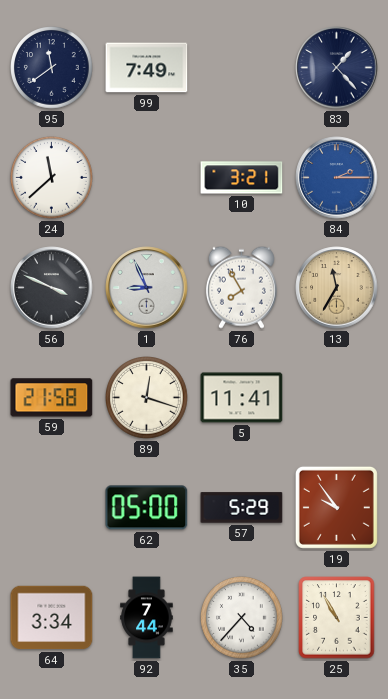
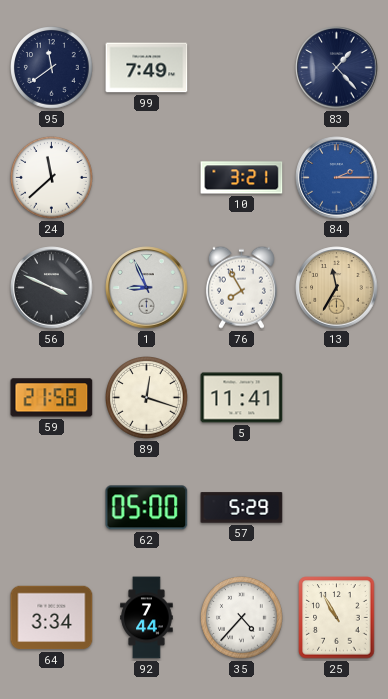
19: 9:54 -> none
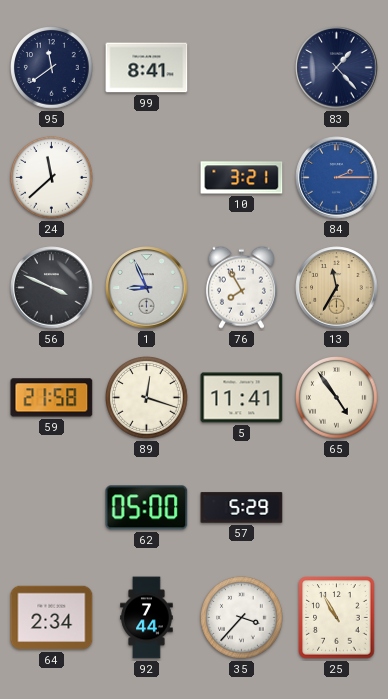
99: 7:49 -> 8:41
65: none -> 4:54
64: 3:34 -> 2:34
35: 4:37 -> 3:37
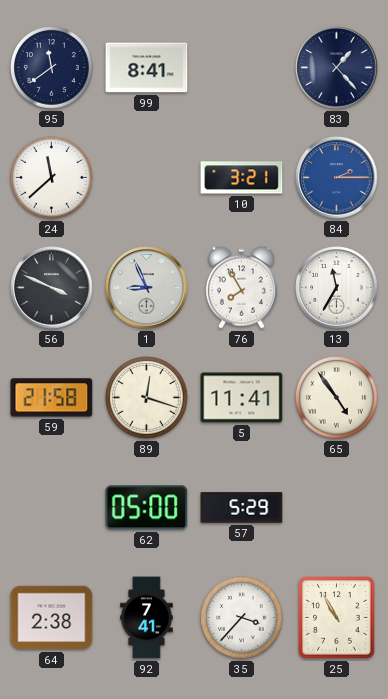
13 dial: champagne -> white
64: 2:34 -> 2:38
92: 7:44 -> 7:41
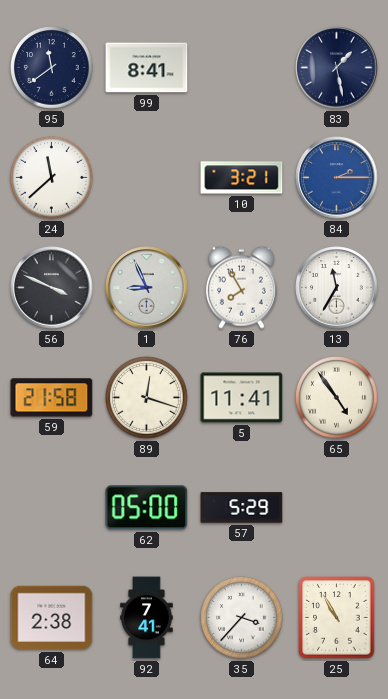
83: 1:23 -> 1:28
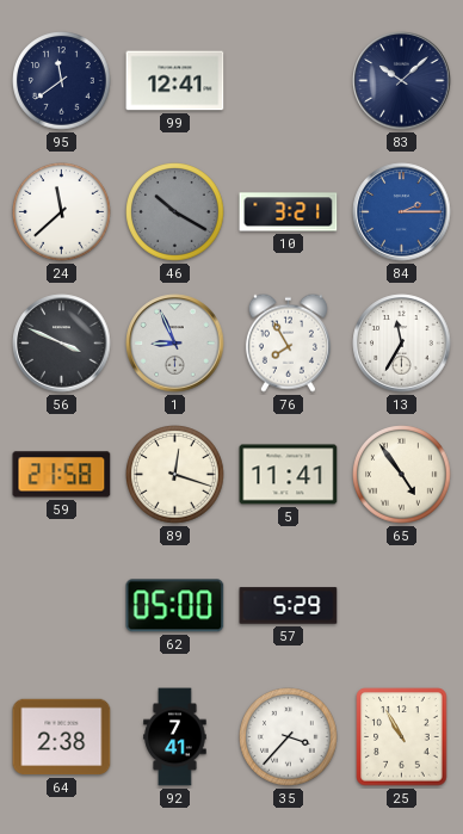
99: 8:41 -> 12:41
83: 1:28 -> 10:08
46: none -> 10:20
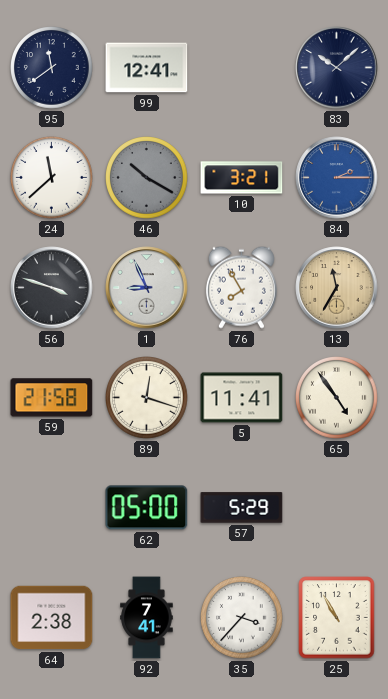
56: 3:49 -> 3:48
13 dial: white -> champagne
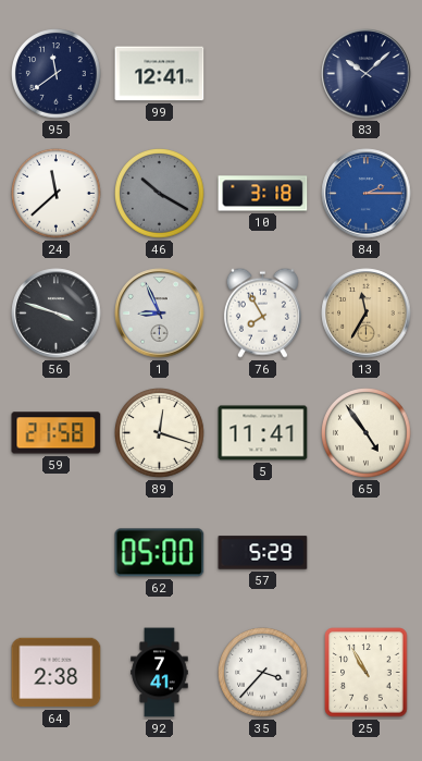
10: 3:21 -> 3:18
